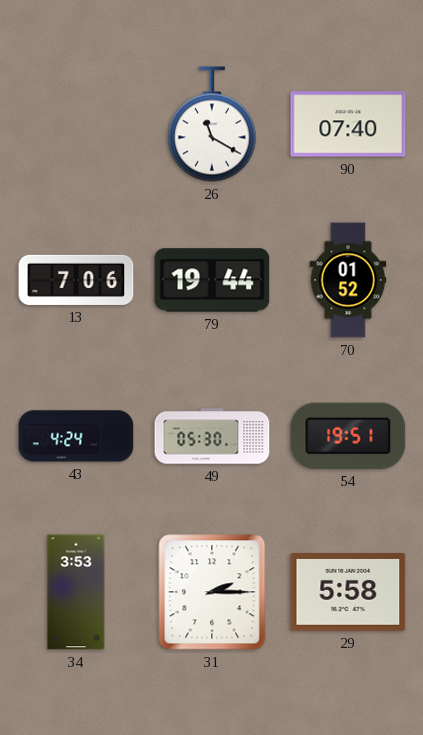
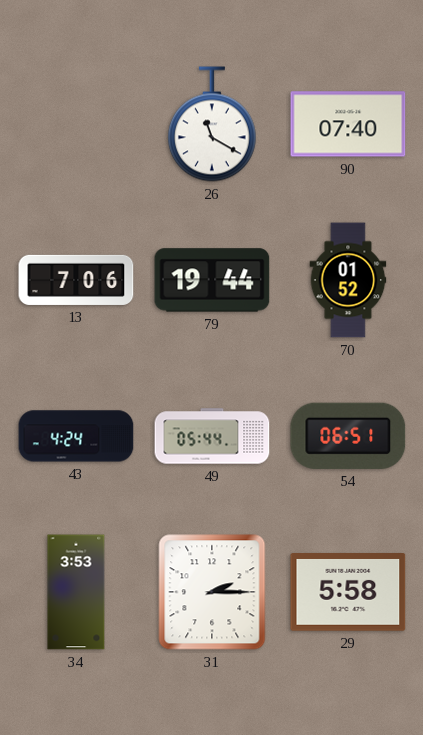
49: 05:30 -> 05:44
54: 19:51 -> 06:51
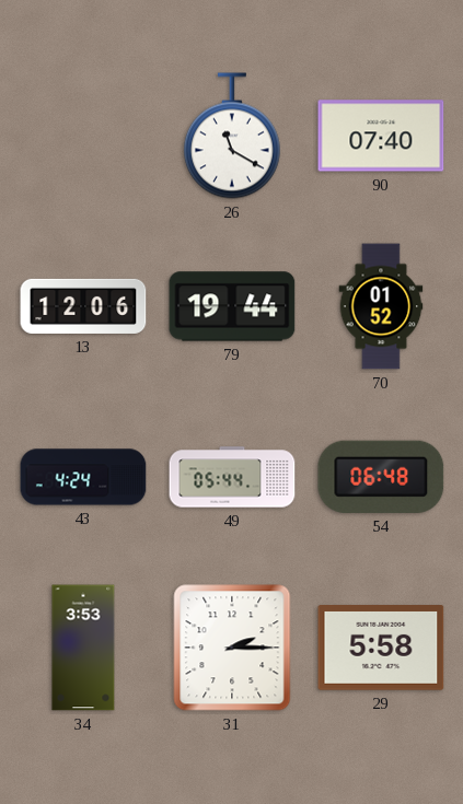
13: 7:06 -> 12:06
54: 06:51 -> 06:48
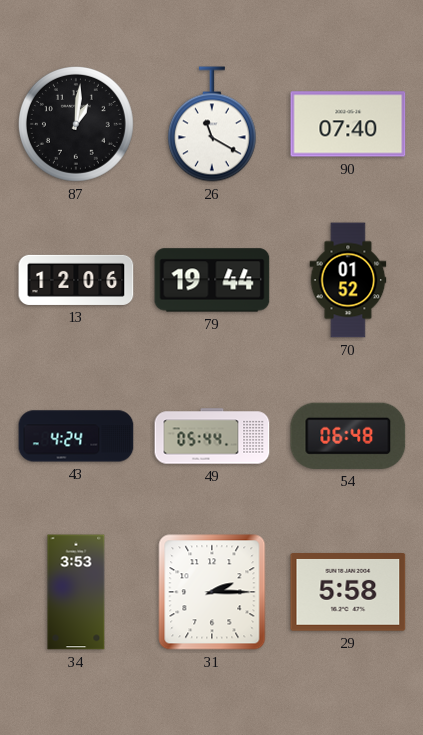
87: none -> 1:01
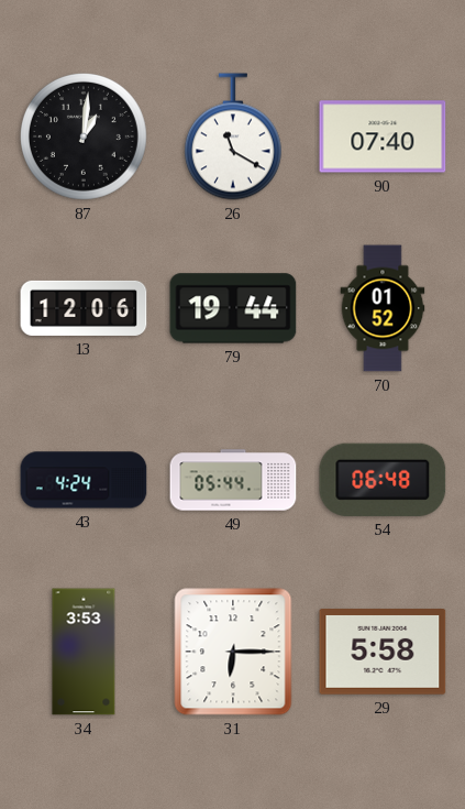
31: 2:15 -> 6:15
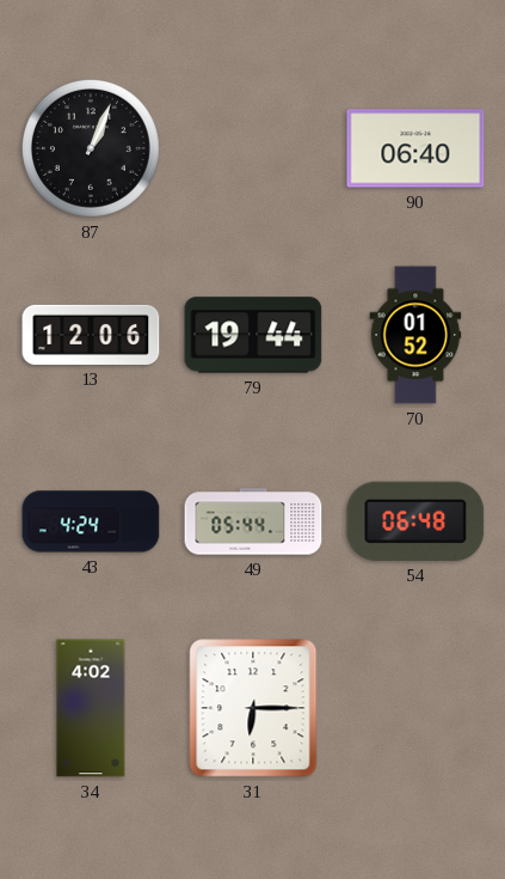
87: 1:01 -> 1:04
26: 11:20 -> none
90: 07:40 -> 06:40
34: 3:53 -> 4:02
29: 5:58 -> none
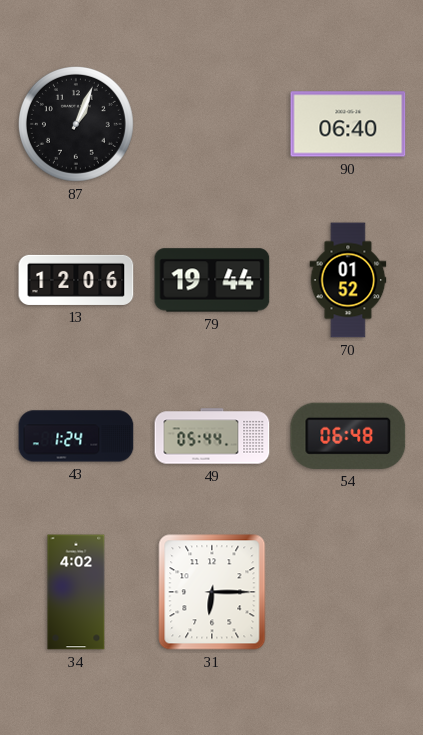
43: 4:24 -> 1:24
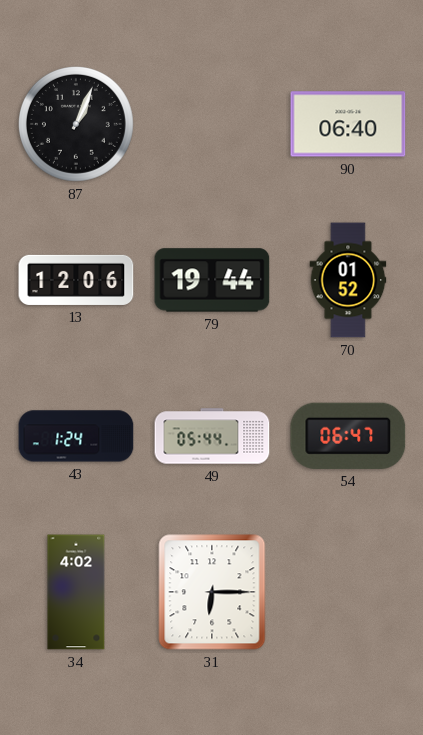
54: 06:48 -> 06:47
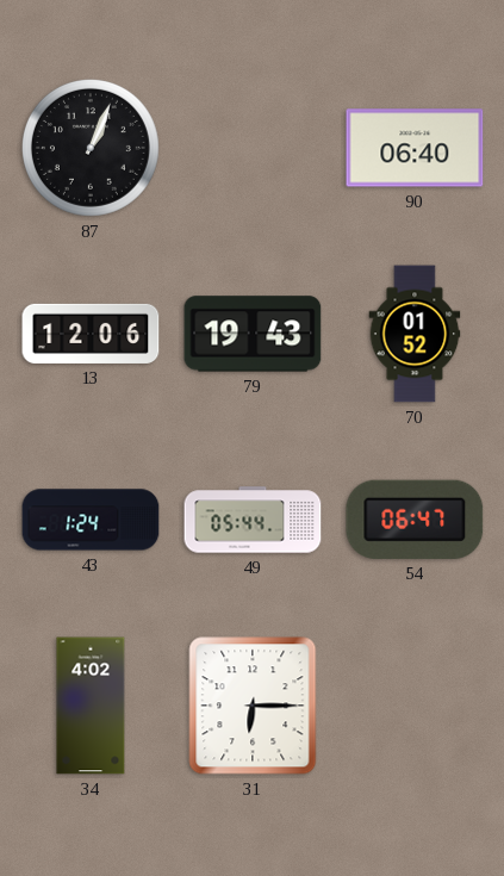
79: 19:44 -> 19:43
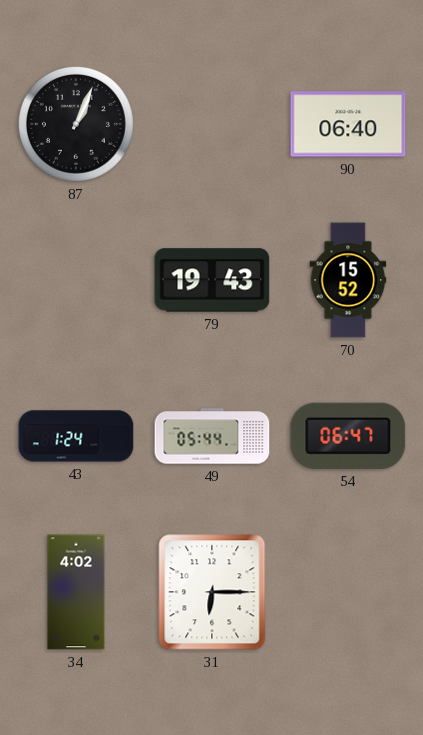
13: 12:06 -> none
70: 01:52 -> 15:52
